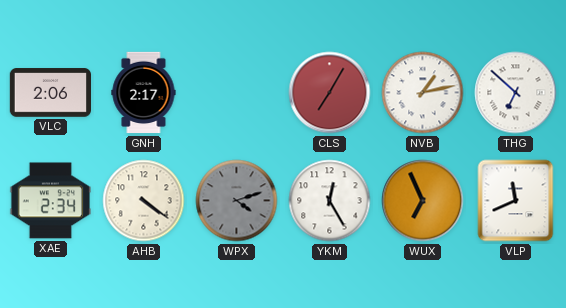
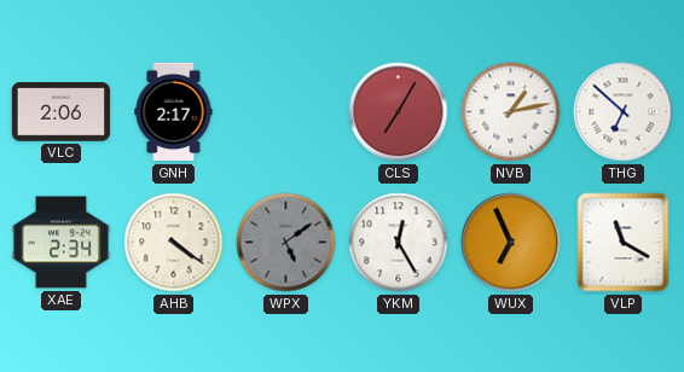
WPX: 4:12 -> 5:09
VLP: 11:41 -> 11:20
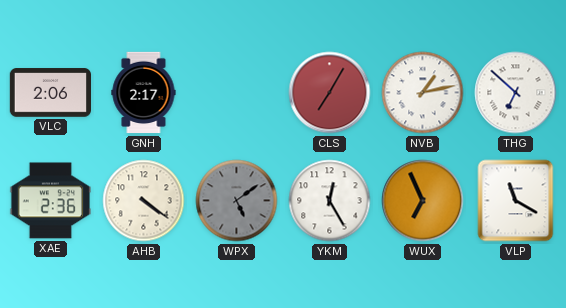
XAE: 2:34 -> 2:36
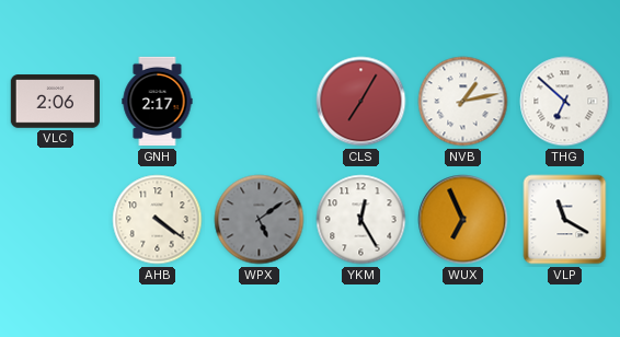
XAE: 2:36 -> none
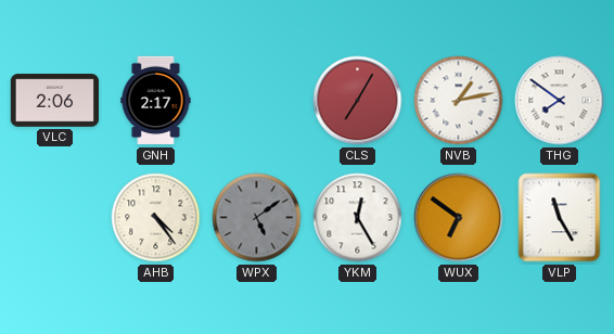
THG: 6:52 -> 7:51
AHB: 4:21 -> 4:24
WUX: 6:56 -> 6:51
VLP: 11:20 -> 11:25
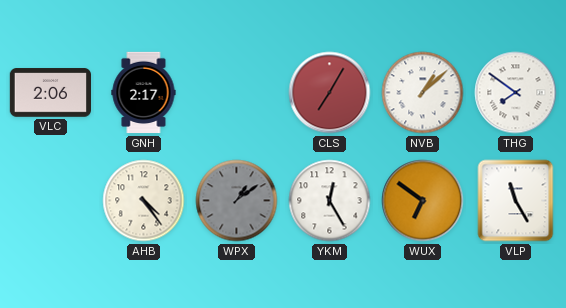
NVB: 1:13 -> 1:08
WPX: 5:09 -> 1:09
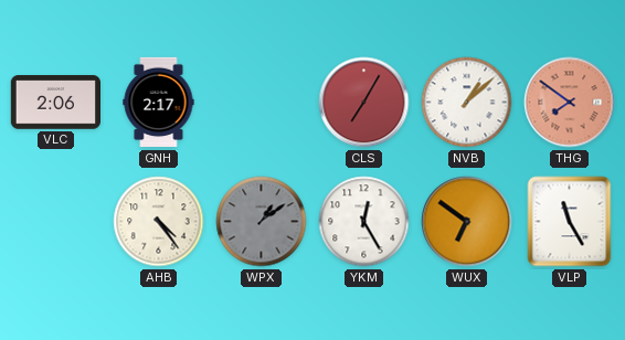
THG dial: white -> salmon
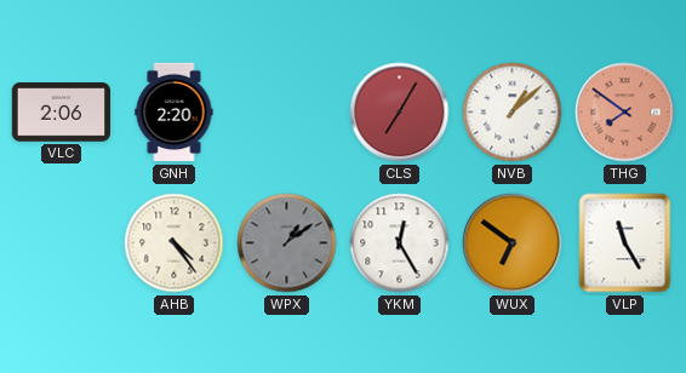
GNH: 2:17 -> 2:20
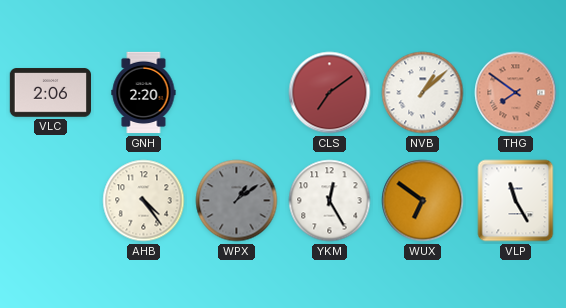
CLS: 7:05 -> 7:09
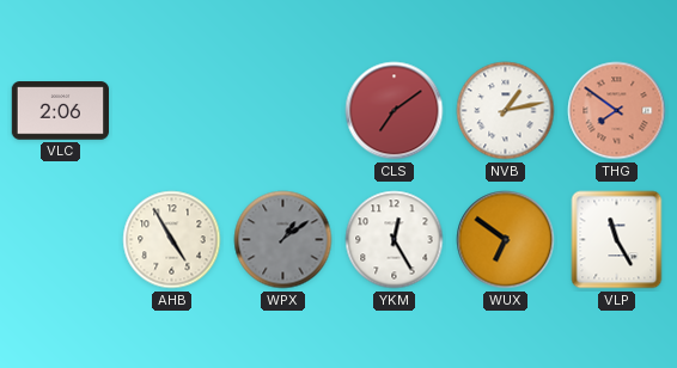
GNH: 2:20 -> none
NVB: 1:08 -> 1:13
AHB: 4:24 -> 4:55
